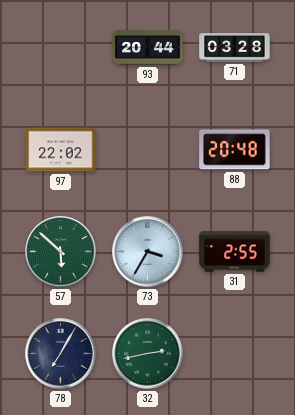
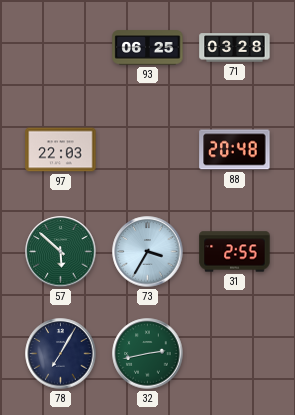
93: 20:44 -> 06:25
97: 22:02 -> 22:03
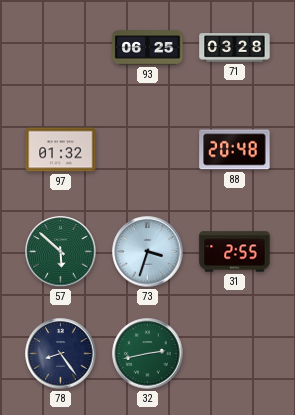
97: 22:03 -> 01:32
73: 3:35 -> 3:33
78: 7:05 -> 8:24
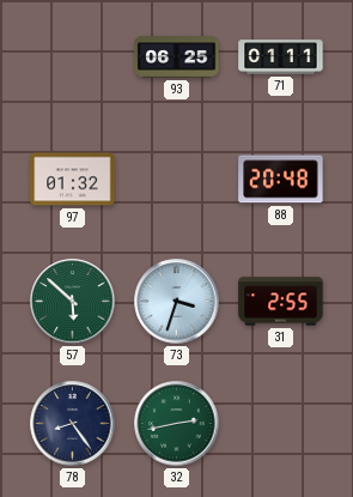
71: 03:28 -> 01:11
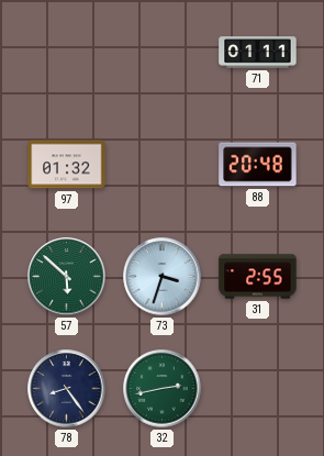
93: 06:25 -> none
